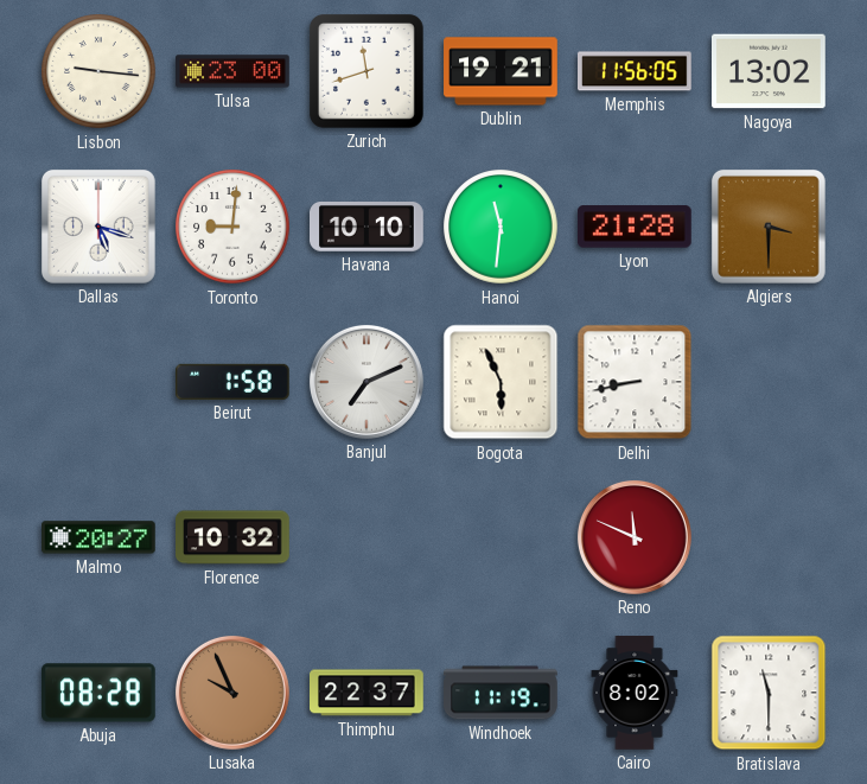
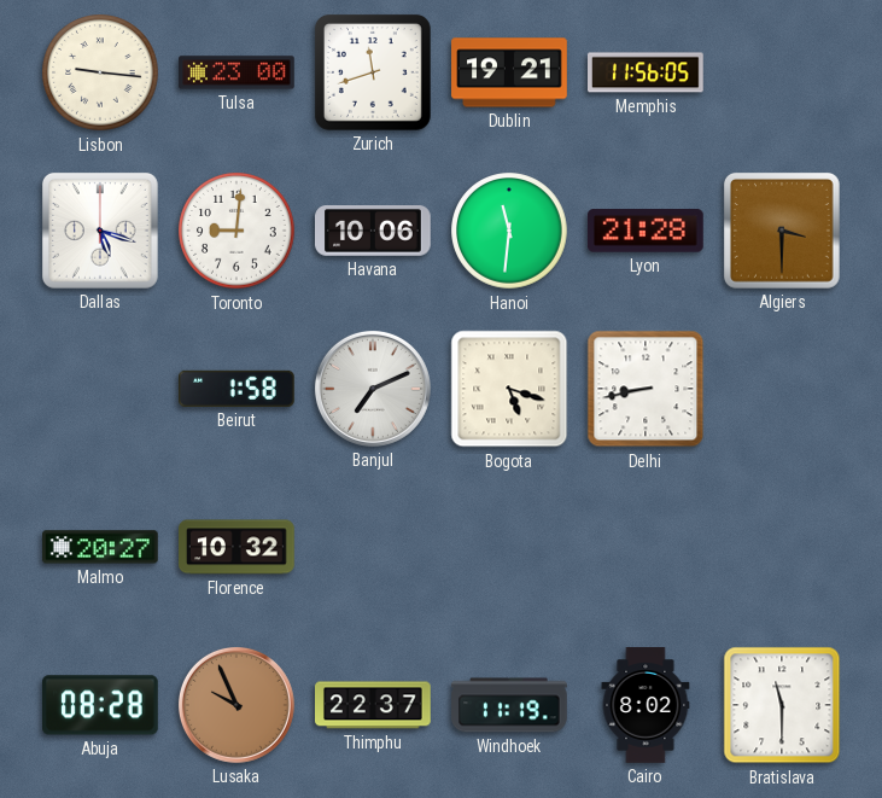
Nagoya: 13:02 -> none
Havana: 10:10 -> 10:06
Bogota: 5:56 -> 5:18
Reno: 11:49 -> none
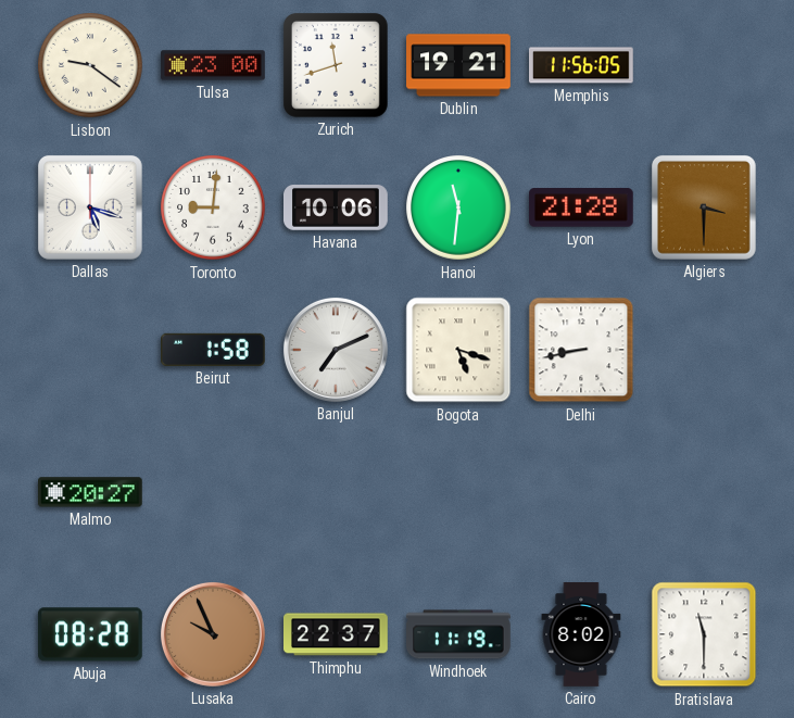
Lisbon: 9:16 -> 9:21
Florence: 10:32 -> none
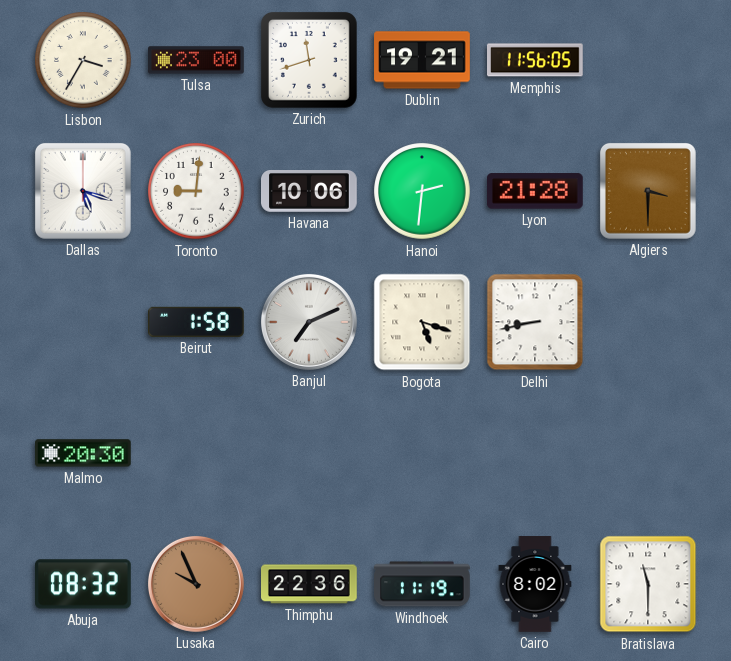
Lisbon: 9:21 -> 3:35
Hanoi: 11:31 -> 2:31
Malmo: 20:27 -> 20:30
Abuja: 08:28 -> 08:32
Thimphu: 22:37 -> 22:36
